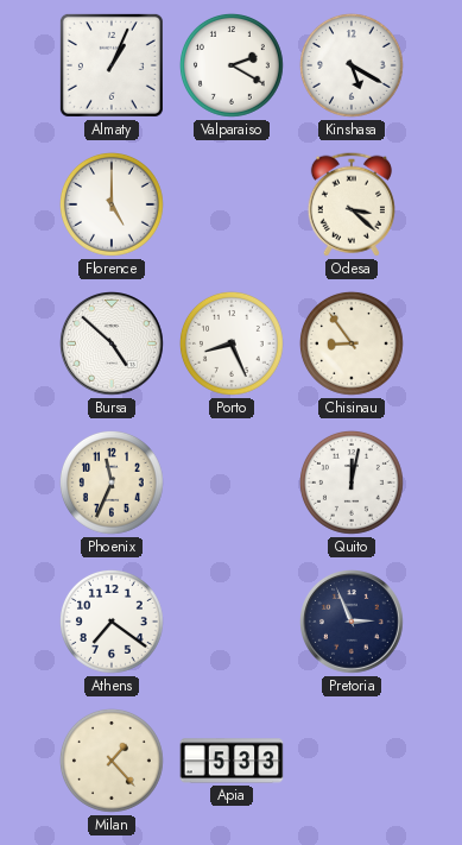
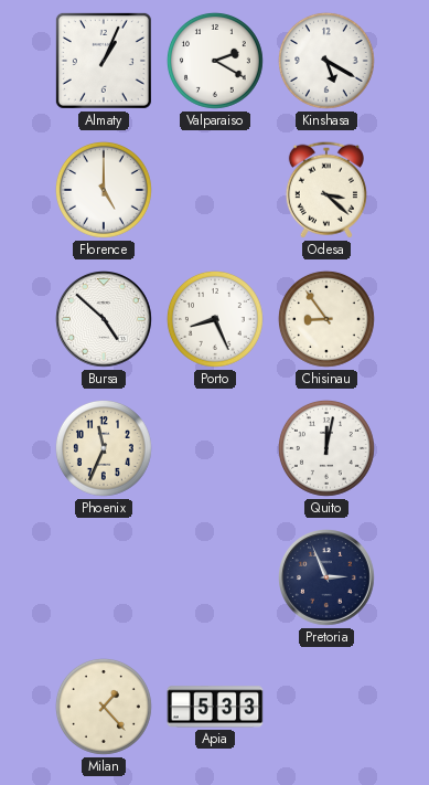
Athens: 7:21 -> none
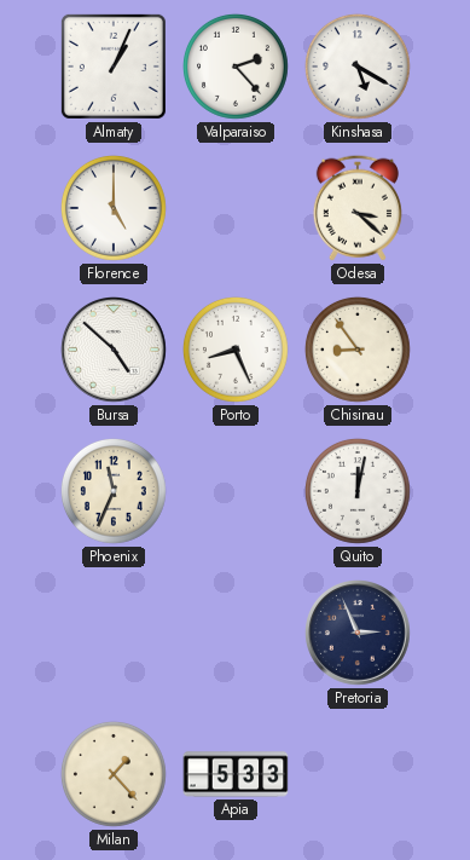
Valparaiso: 2:20 -> 2:23
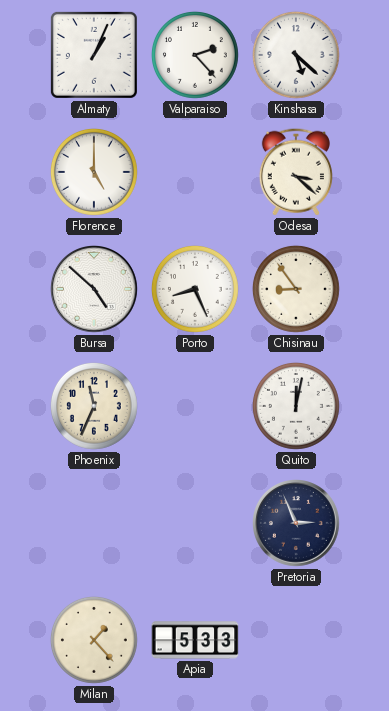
Kinshasa: 5:20 -> 5:22
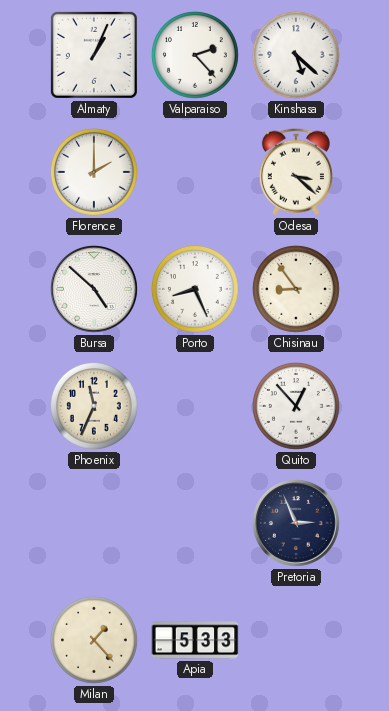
Florence: 5:00 -> 2:00
Quito: 12:02 -> 12:53
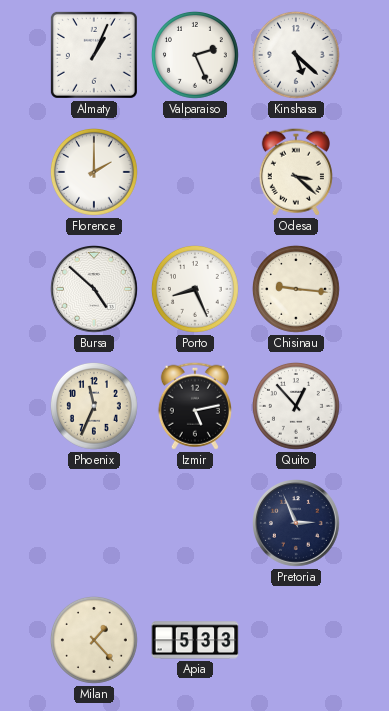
Valparaiso: 2:23 -> 2:26
Chisinau: 8:54 -> 9:16
Izmir: none -> 5:13
